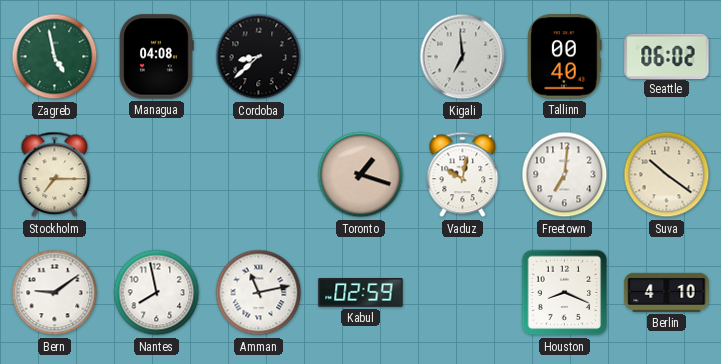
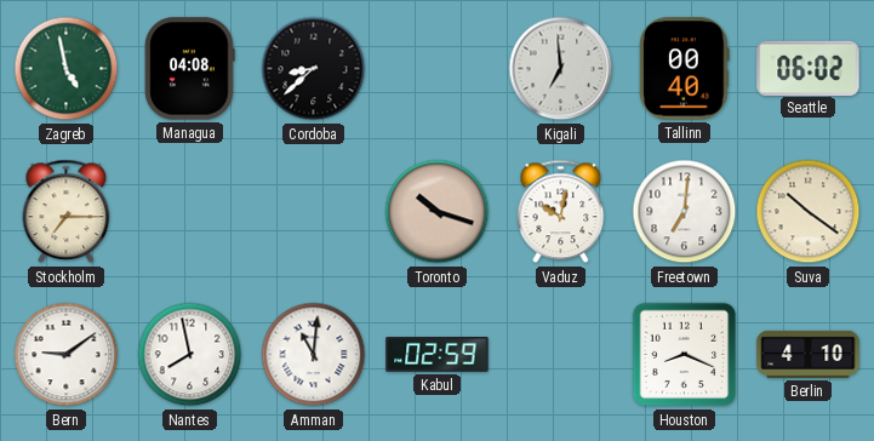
Toronto: 1:18 -> 10:18
Amman: 11:13 -> 11:01
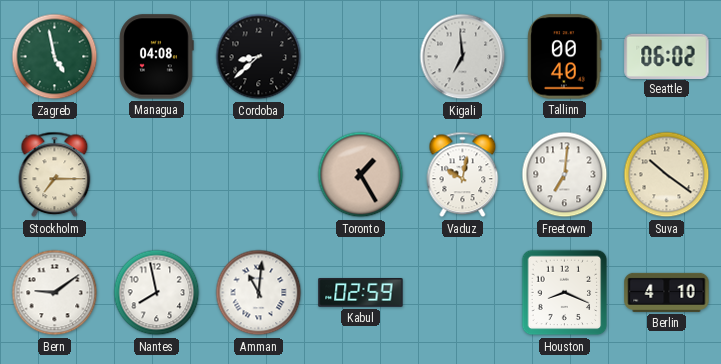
Toronto: 10:18 -> 1:25
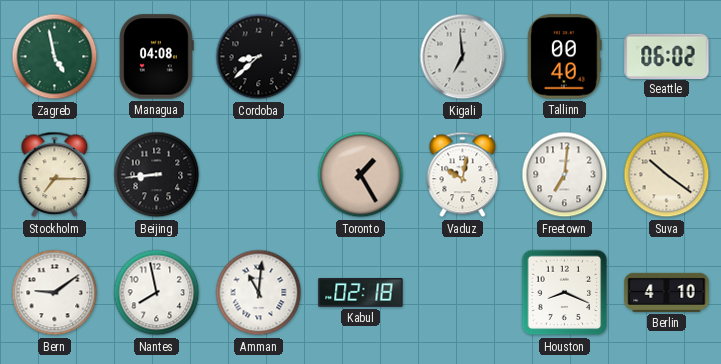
Beijing: none -> 8:44
Kabul: 02:59 -> 02:18
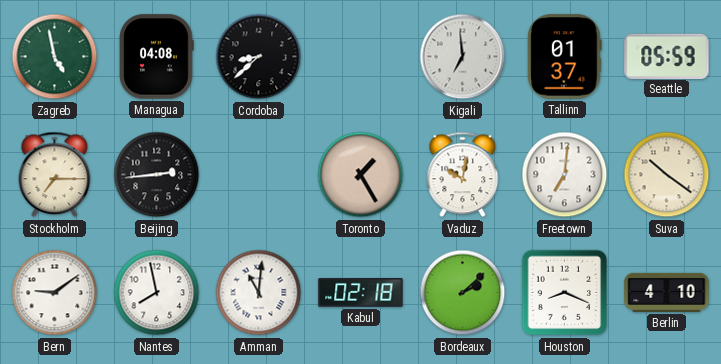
Tallinn: 00:40 -> 01:37
Seattle: 06:02 -> 05:59
Beijing: 8:44 -> 2:44
Bordeaux: none -> 2:08
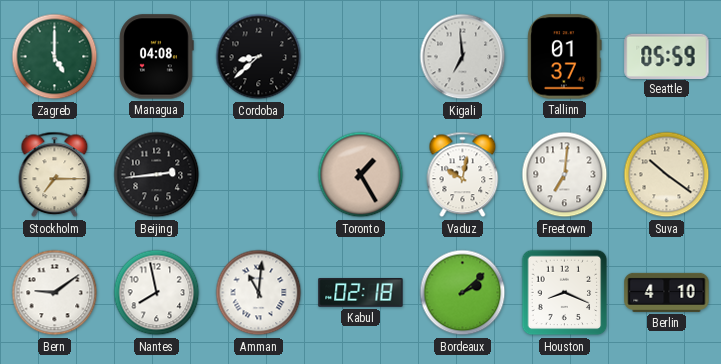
Zagreb: 4:58 -> 5:00
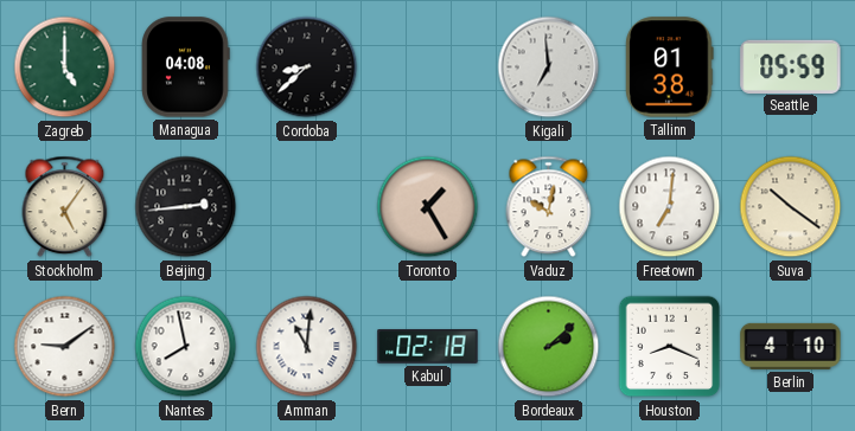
Tallinn: 01:37 -> 01:38
Stockholm: 7:15 -> 5:06
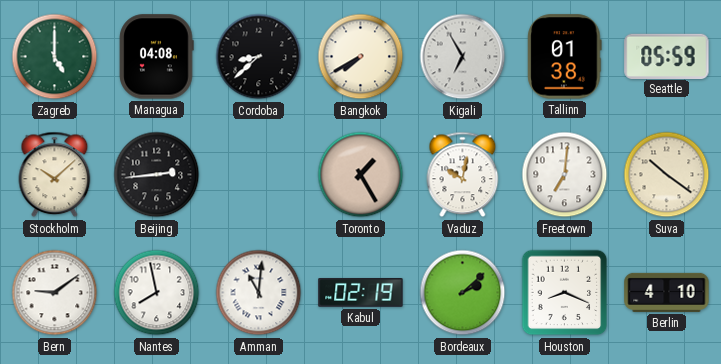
Bangkok: none -> 7:40
Kigali: 6:59 -> 6:55
Stockholm: 5:06 -> 10:08
Kabul: 02:18 -> 02:19
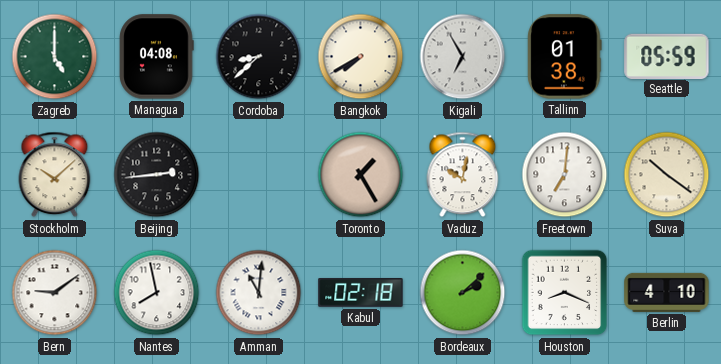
Kabul: 02:19 -> 02:18
